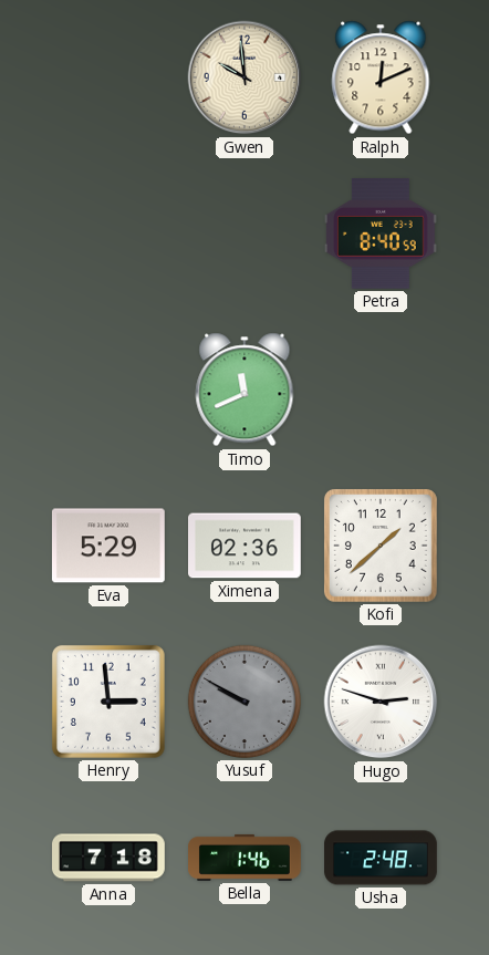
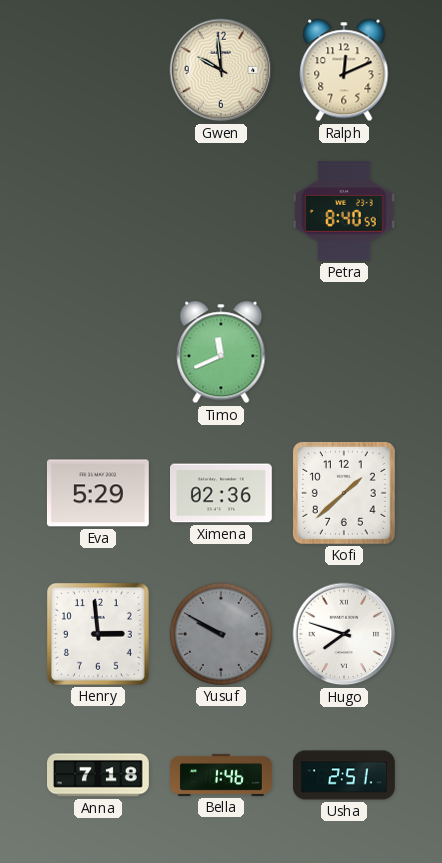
Hugo: 2:48 -> 7:48
Usha: 2:48 -> 2:51
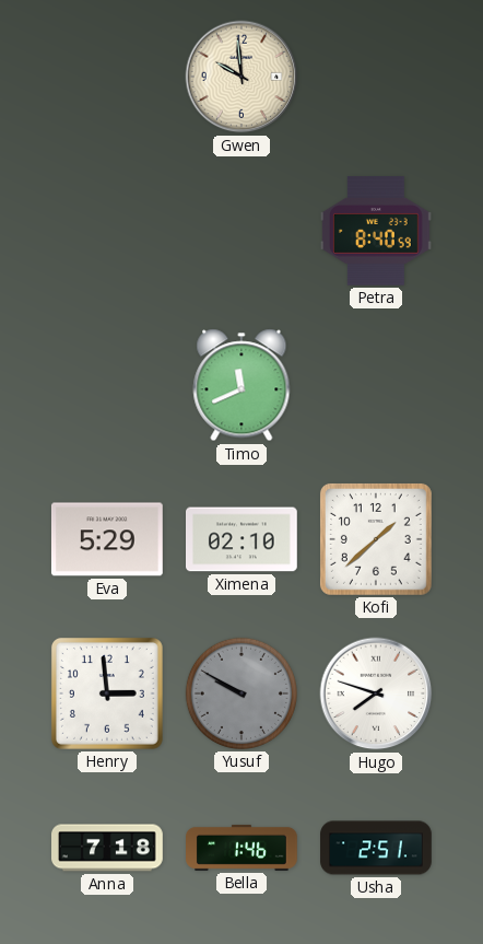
Ralph: 12:11 -> none
Ximena: 02:36 -> 02:10
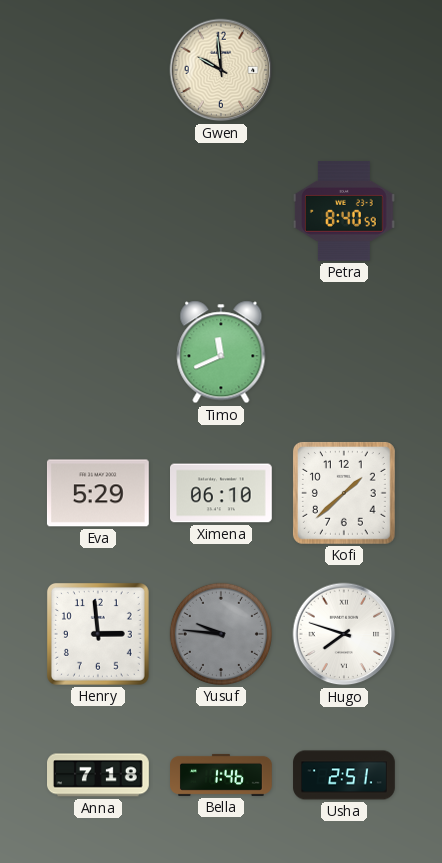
Ximena: 02:10 -> 06:10
Yusuf: 9:50 -> 9:46
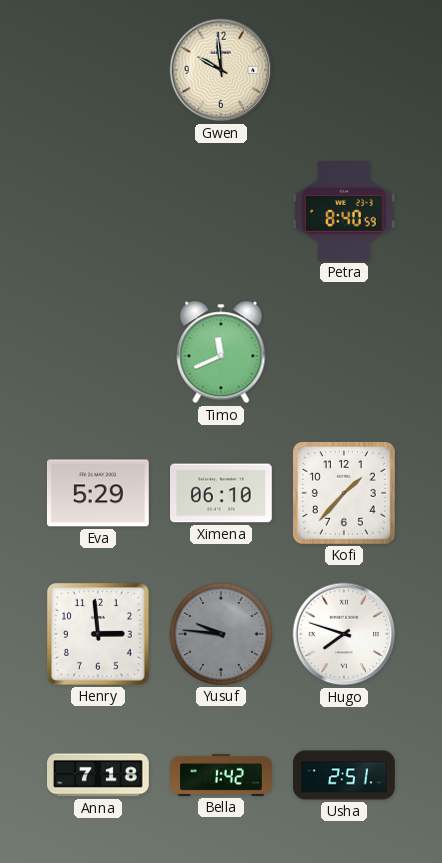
Kofi: 1:38 -> 1:37
Bella: 1:46 -> 1:42
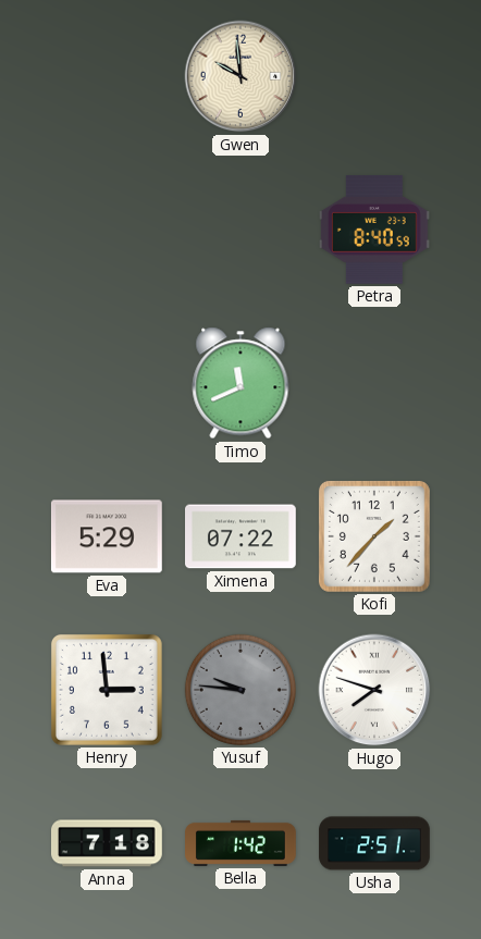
Ximena: 06:10 -> 07:22
